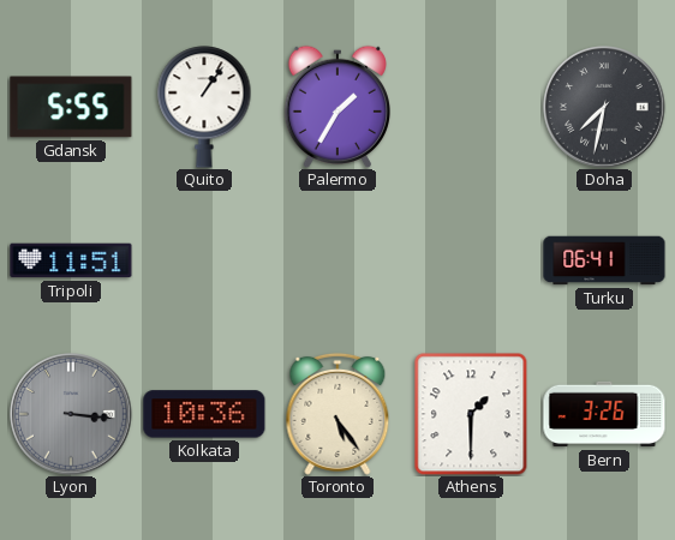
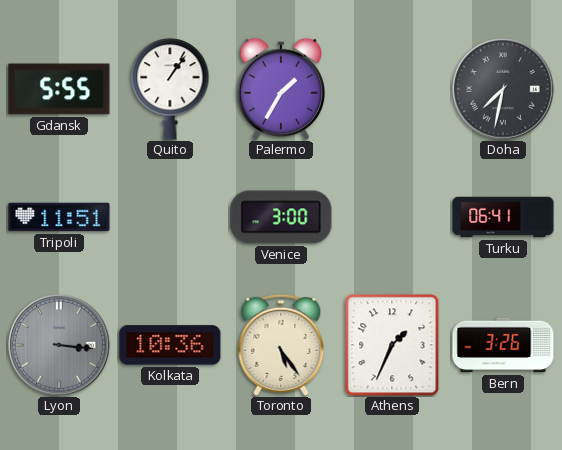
Venice: none -> 3:00
Athens: 1:30 -> 1:34
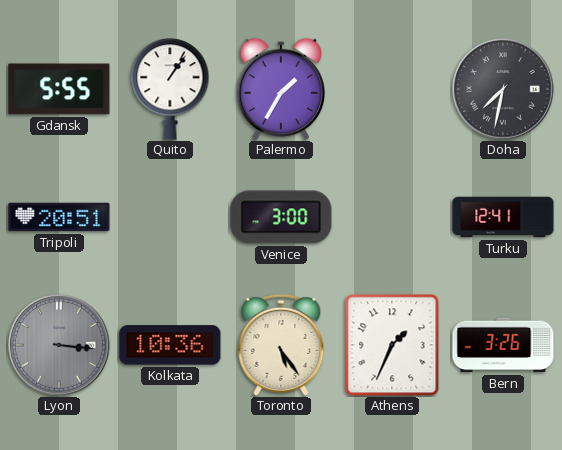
Tripoli: 11:51 -> 20:51
Turku: 06:41 -> 12:41
